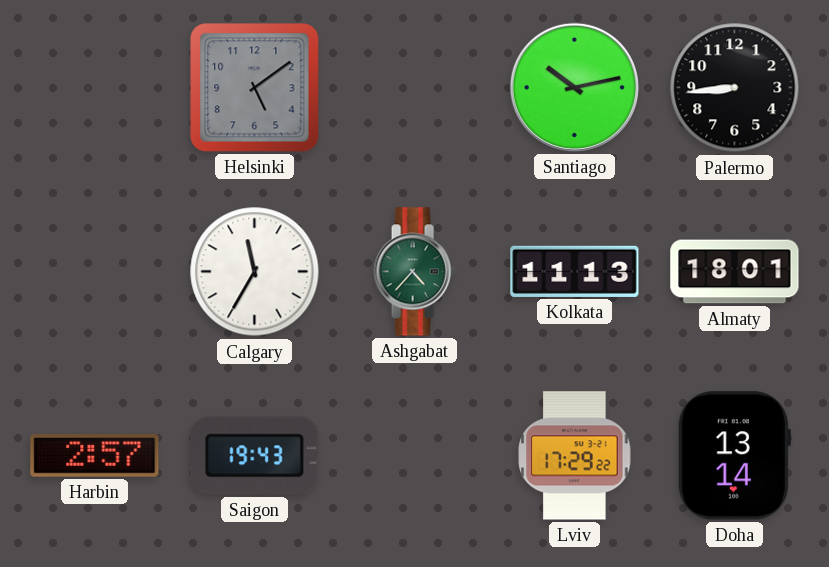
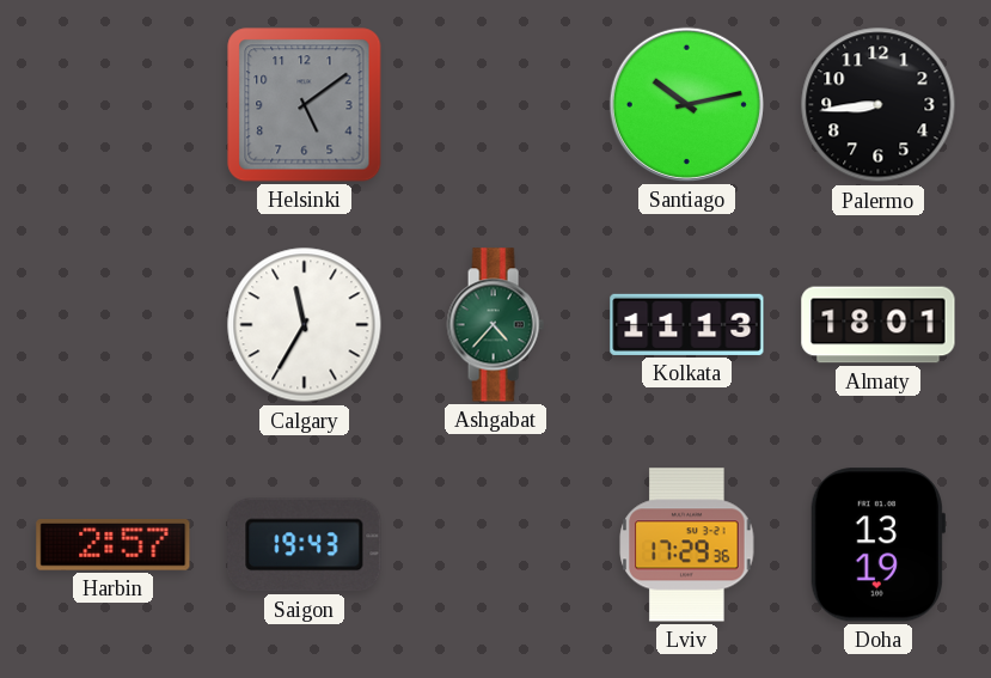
Lviv: 17:29:22 -> 17:29:36
Doha: 13:14 -> 13:19
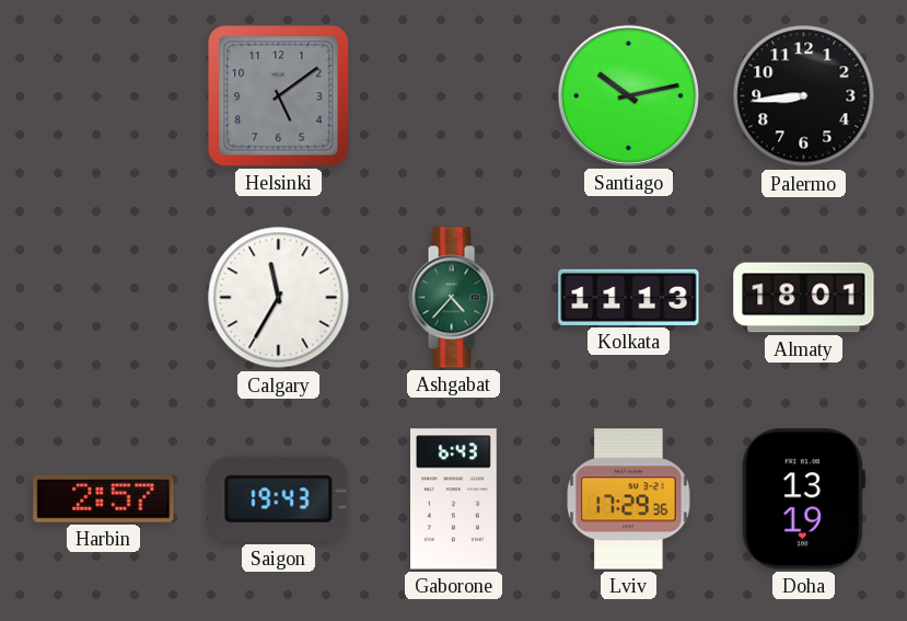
Gaborone: none -> 6:43
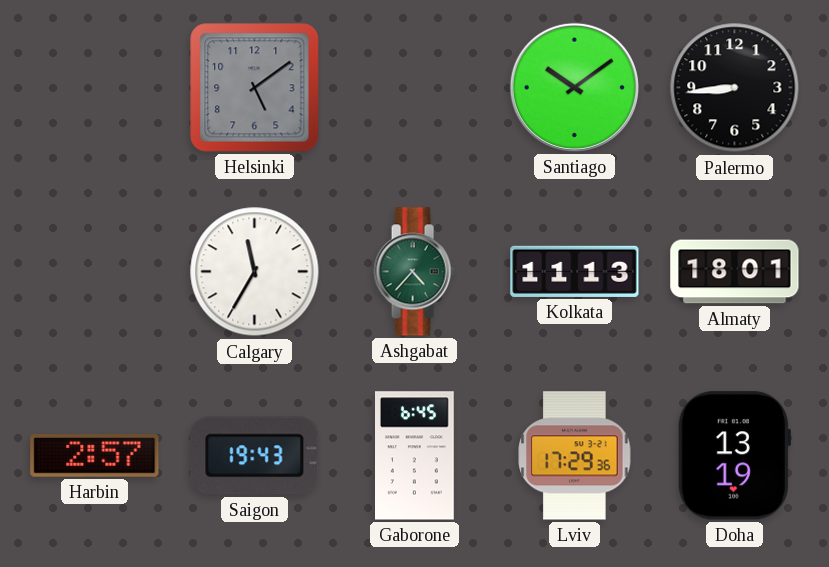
Santiago: 10:13 -> 10:09
Gaborone: 6:43 -> 6:45
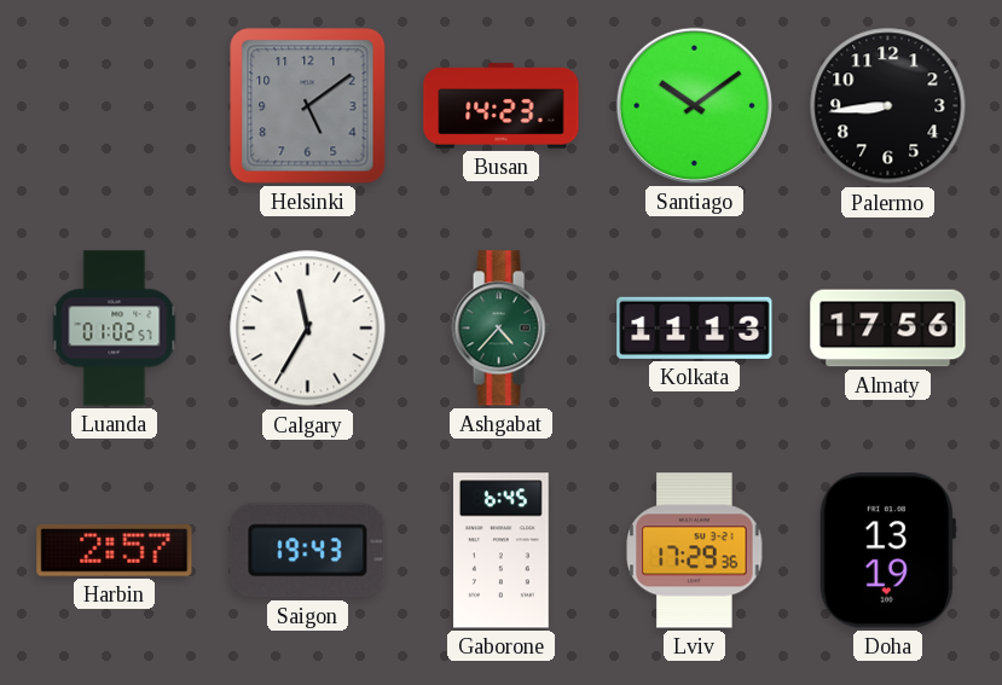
Busan: none -> 14:23
Luanda: none -> 01:02
Almaty: 18:01 -> 17:56
